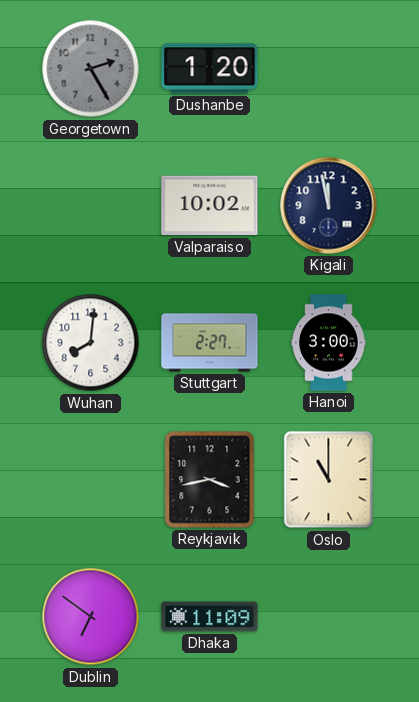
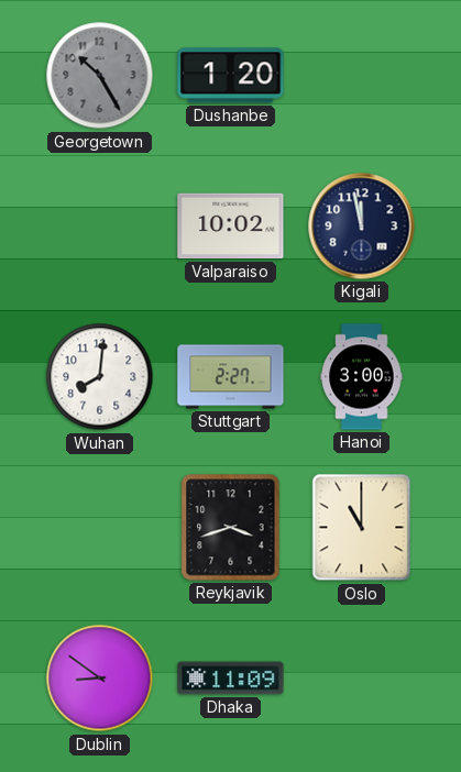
Georgetown: 2:25 -> 10:25
Reykjavik: 3:43 -> 3:42
Dublin: 6:51 -> 8:51
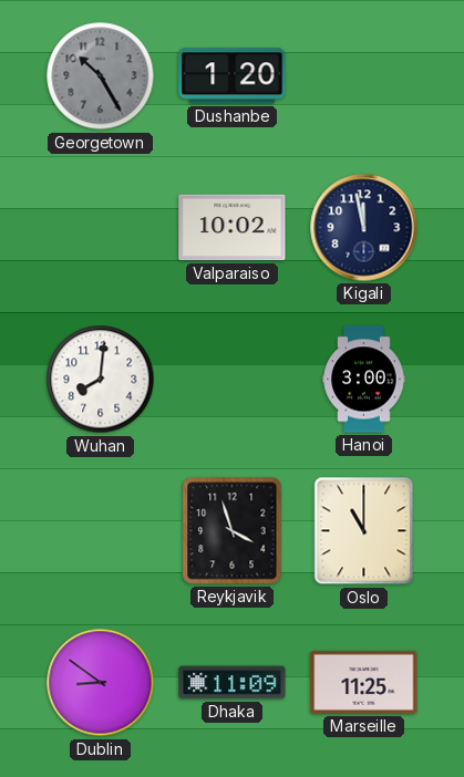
Stuttgart: 2:27 -> none
Reykjavik: 3:42 -> 3:57
Marseille: none -> 11:25
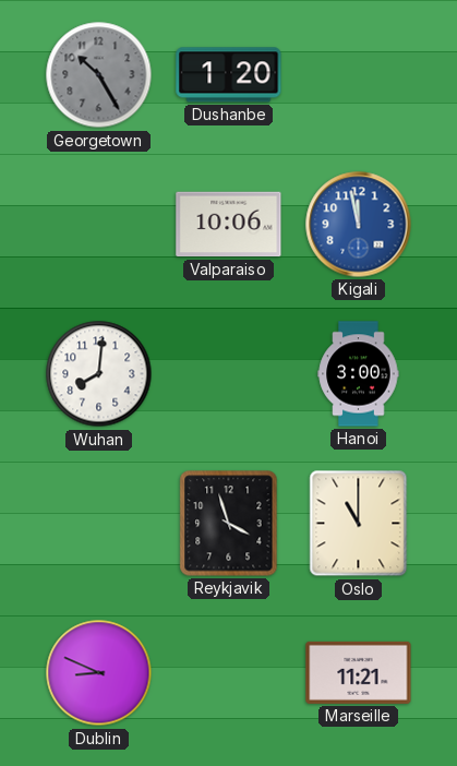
Valparaiso: 10:02 -> 10:06
Kigali dial: navy -> blue
Dublin: 8:51 -> 8:49
Dhaka: 11:09 -> none
Marseille: 11:25 -> 11:21
